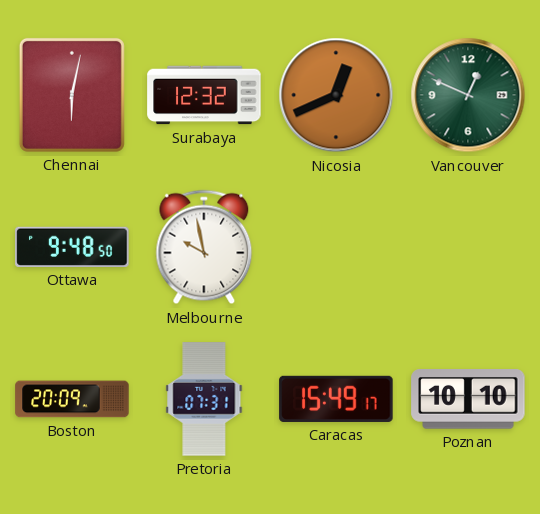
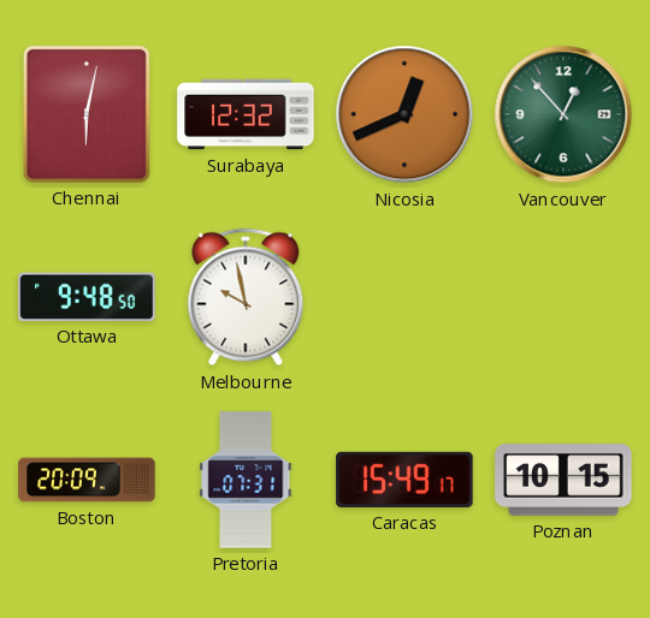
Vancouver: 12:49 -> 12:53
Poznan: 10:10 -> 10:15
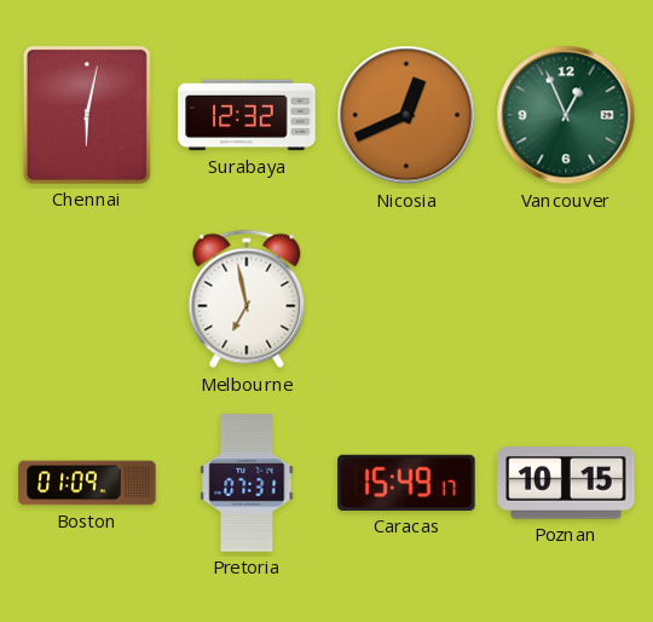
Vancouver: 12:53 -> 12:56
Ottawa: 9:48 -> none
Melbourne: 9:58 -> 6:58
Boston: 20:09 -> 01:09
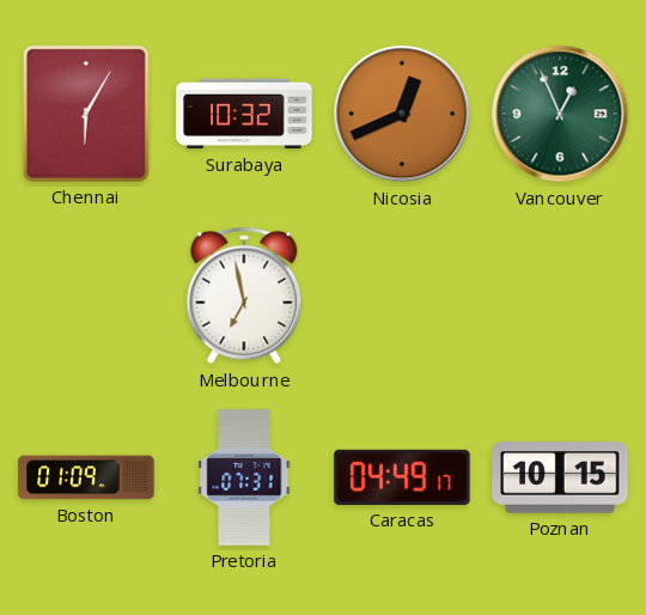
Chennai: 6:02 -> 6:05
Surabaya: 12:32 -> 10:32
Caracas: 15:49 -> 04:49
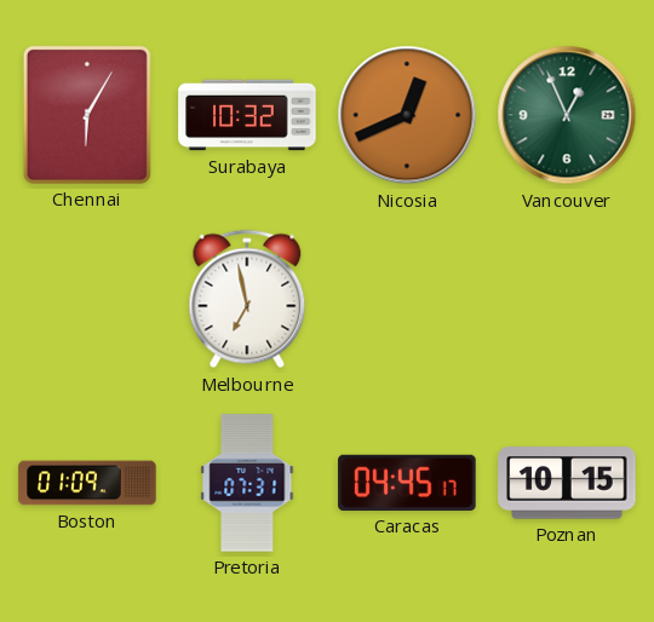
Caracas: 04:49 -> 04:45
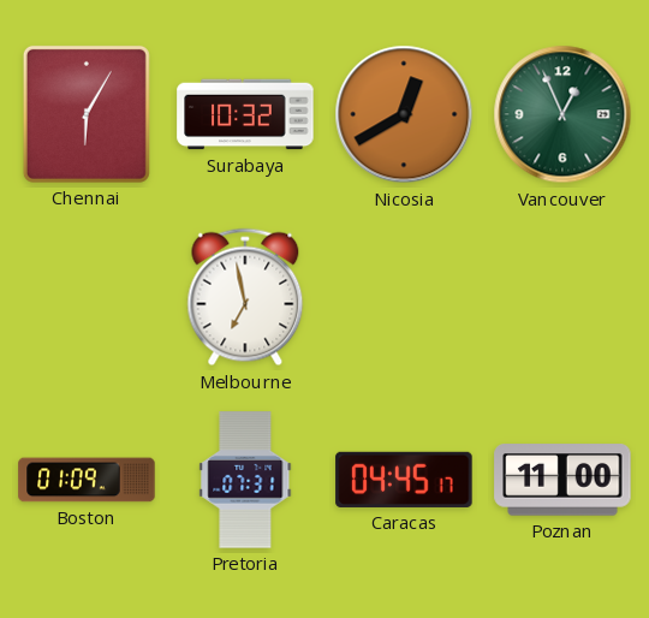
Nicosia: 12:41 -> 12:40
Poznan: 10:15 -> 11:00
